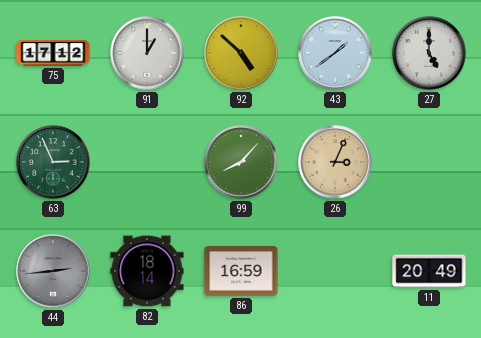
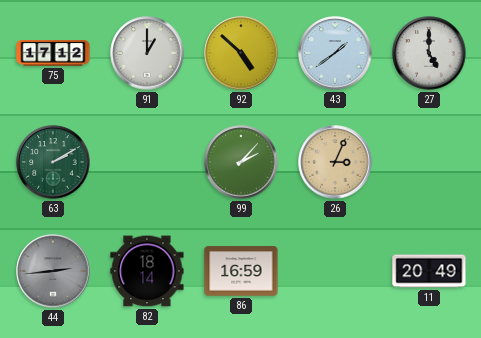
63: 2:56 -> 2:10
99: 8:07 -> 2:07
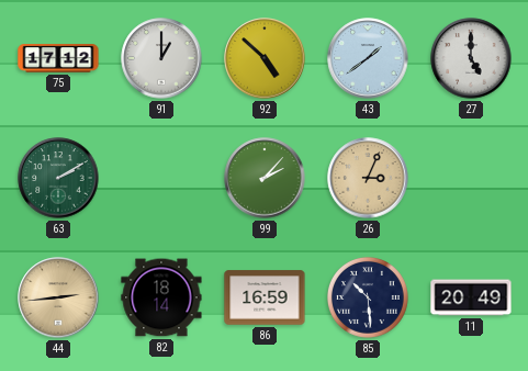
44 dial: grey -> champagne
85: none -> 10:29
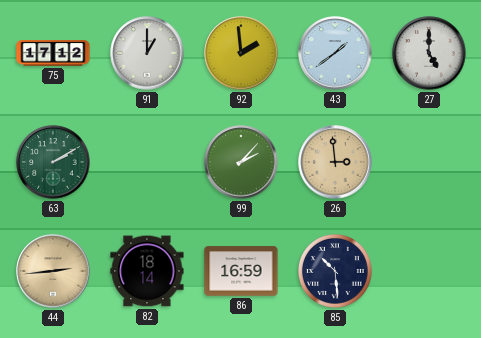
92: 4:52 -> 1:59
26: 3:04 -> 2:59
11: 20:49 -> none
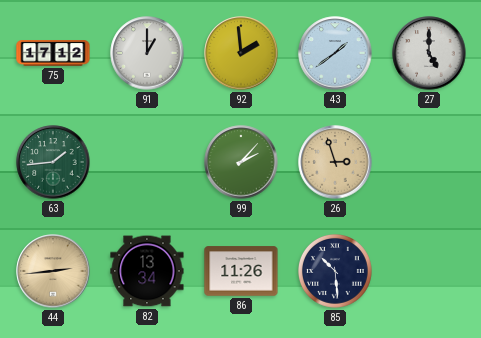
63: 2:10 -> 1:44
26: 2:59 -> 2:57
82: 18:14 -> 13:34
86: 16:59 -> 11:26
